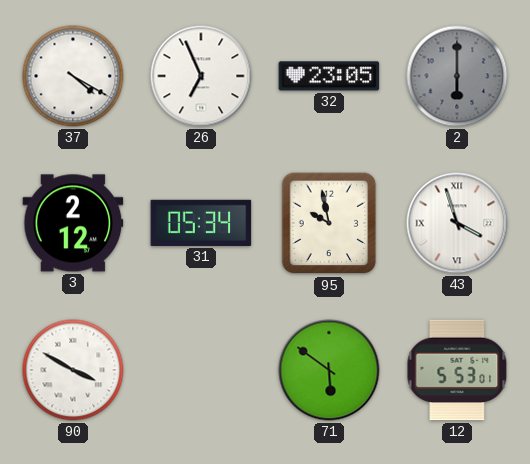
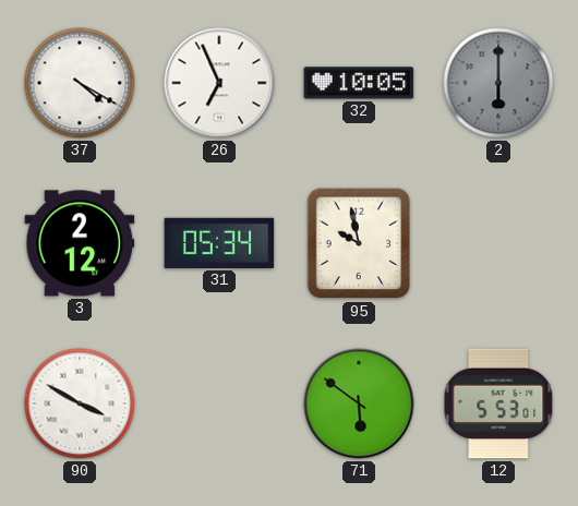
32: 23:05 -> 10:05
43: 3:57 -> none
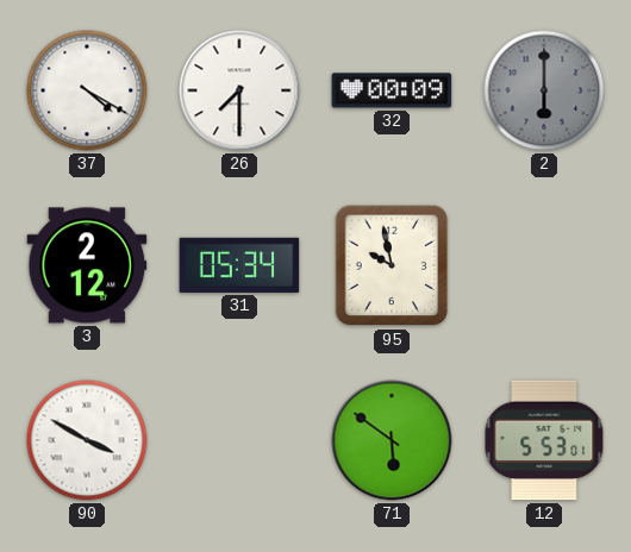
26: 6:56 -> 7:30
32: 10:05 -> 00:09
